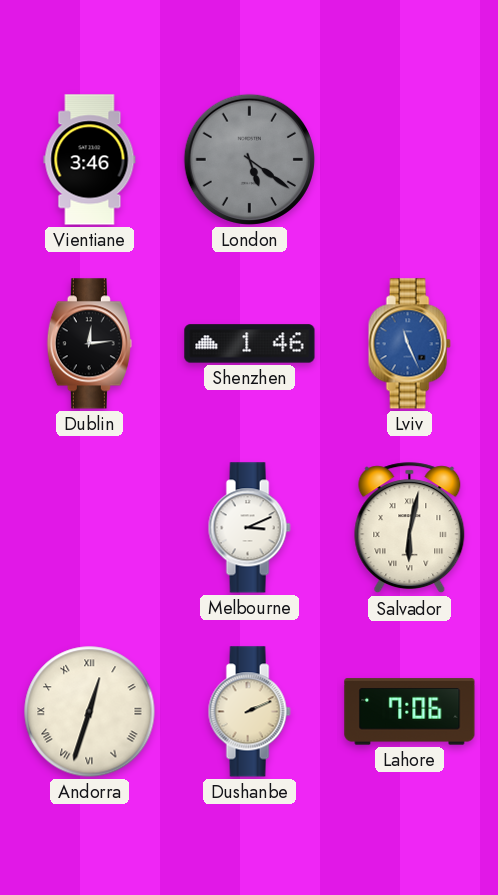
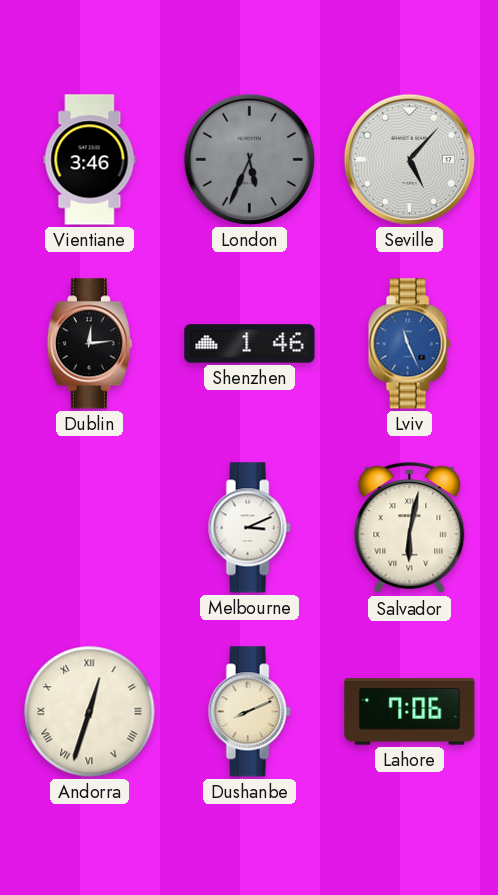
London: 5:21 -> 5:34
Seville: none -> 5:07
Dushanbe: 2:11 -> 8:11
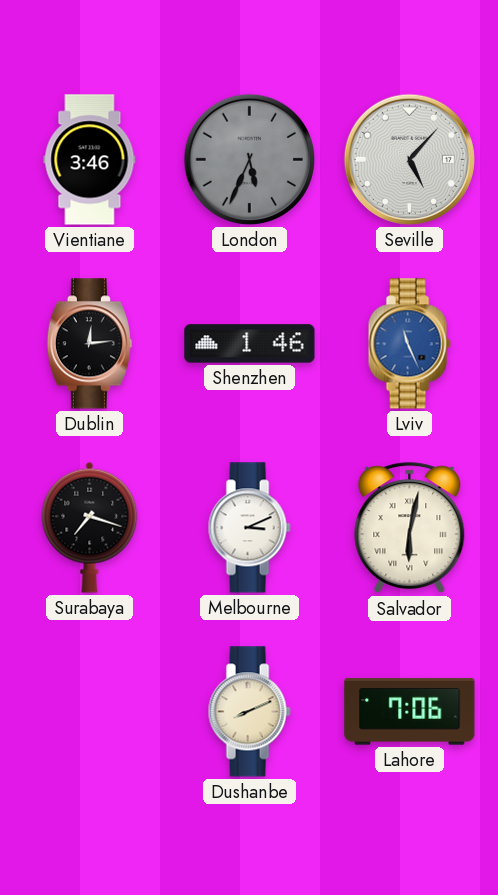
Surabaya: none -> 7:18
Andorra: 12:33 -> none
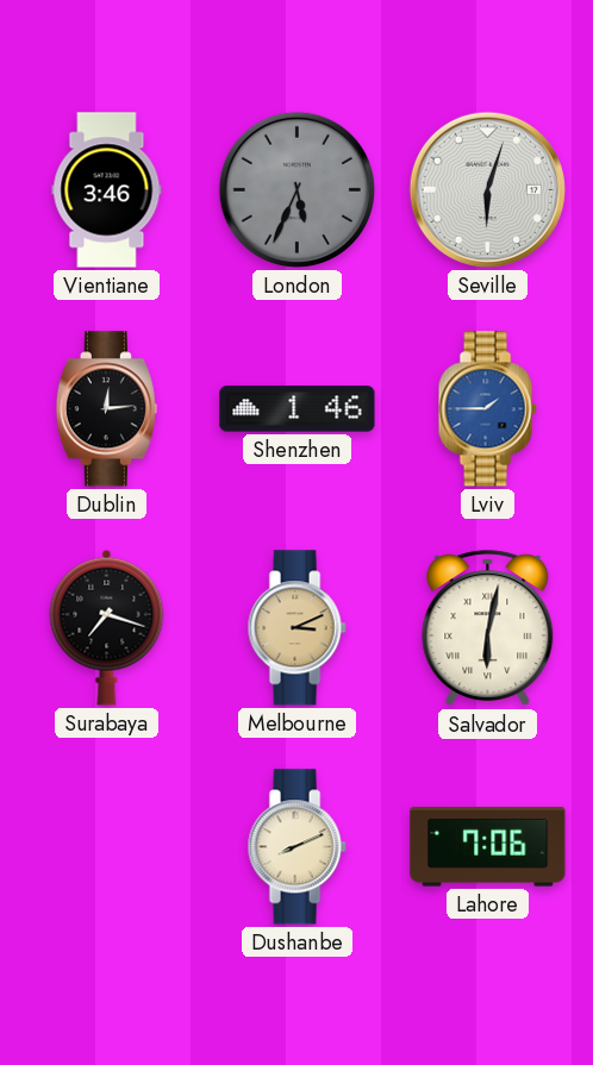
Seville: 5:07 -> 6:03
Lviv: 11:26 -> 1:45
Melbourne dial: white -> champagne
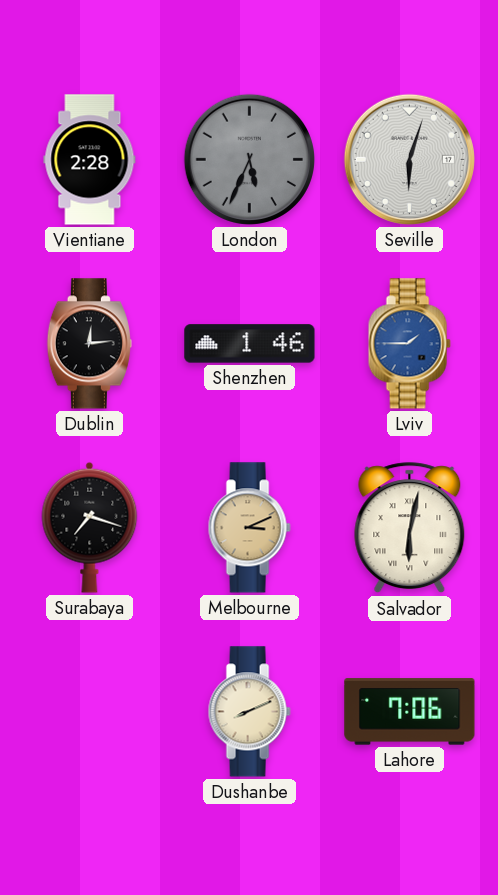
Vientiane: 3:46 -> 2:28
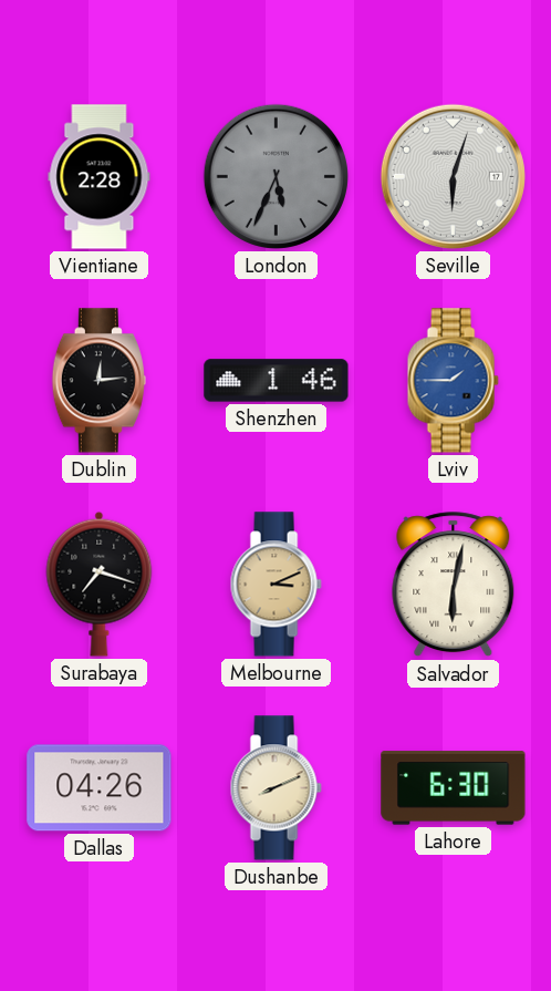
Dallas: none -> 04:26
Lahore: 7:06 -> 6:30
